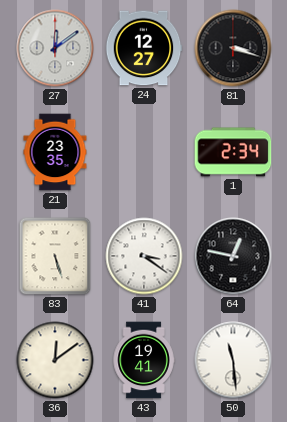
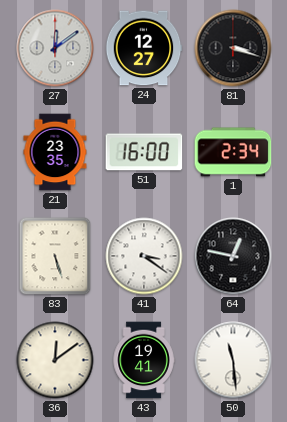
51: none -> 16:00
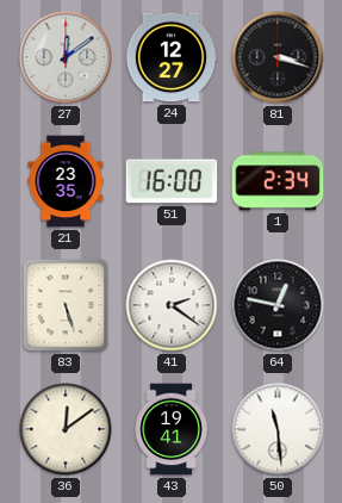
41: 3:21 -> 2:21
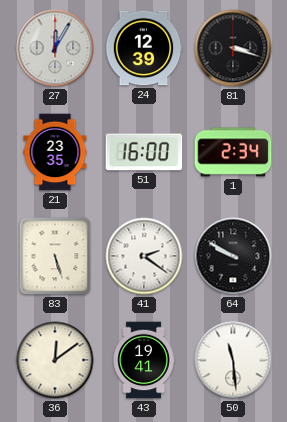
27: 12:09 -> 12:05
24: 12:27 -> 12:39
64: 12:47 -> 9:50
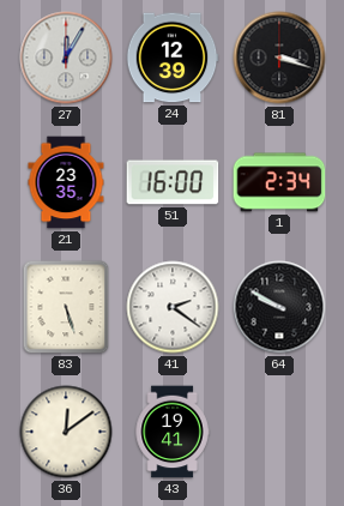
50: 11:29 -> none
